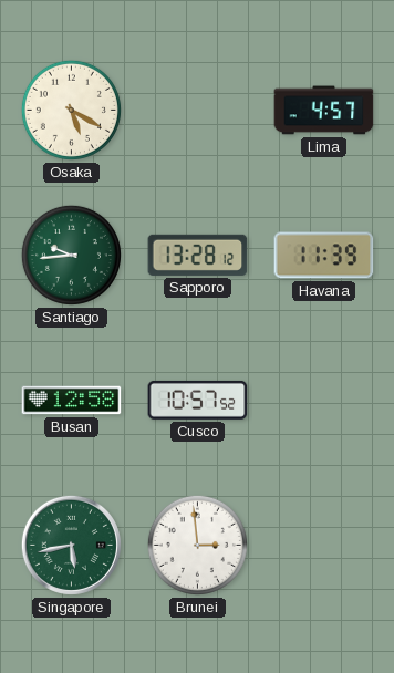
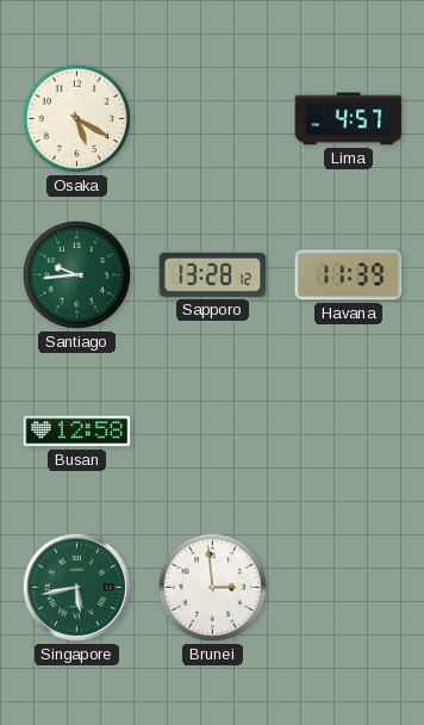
Cusco: 10:57 -> none
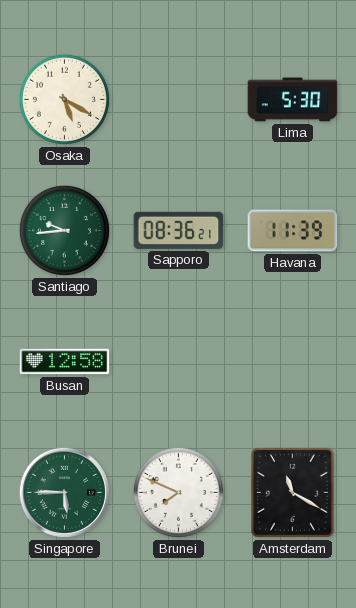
Lima: 4:57 -> 5:30
Sapporo: 13:28 -> 08:36
Singapore: 5:43 -> 5:45
Brunei: 2:59 -> 7:49
Amsterdam: none -> 11:20
